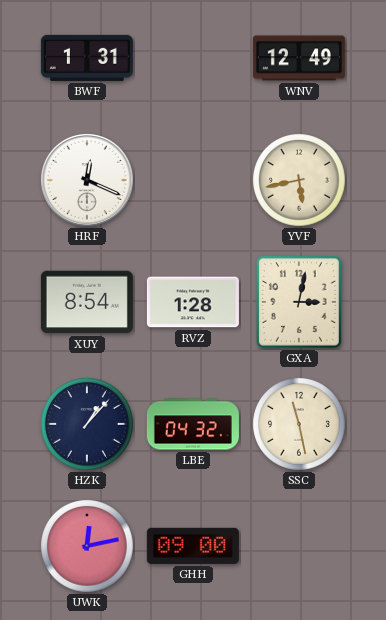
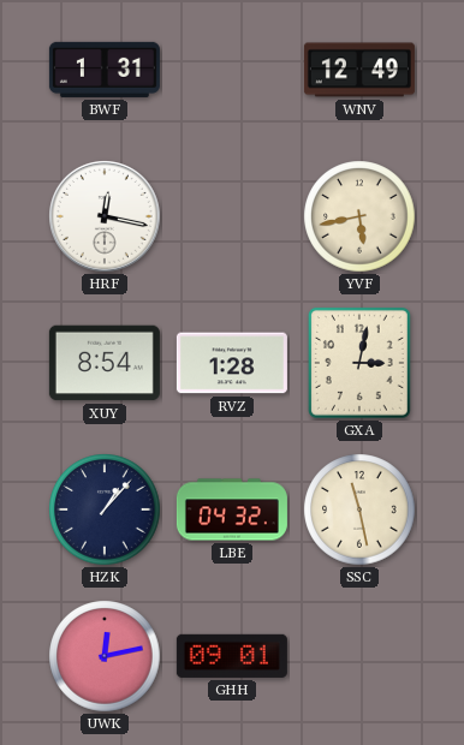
HRF: 12:19 -> 12:17
GHH: 09:00 -> 09:01
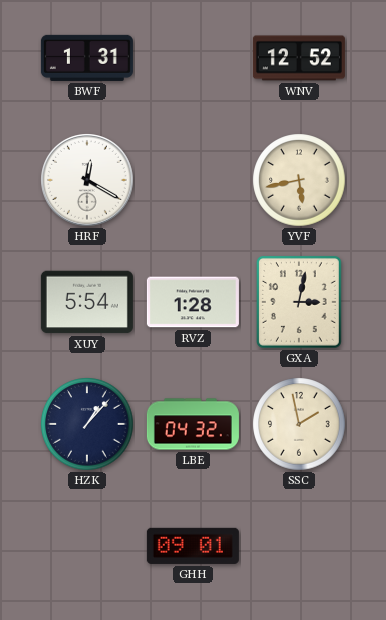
WNV: 12:49 -> 12:52
HRF: 12:17 -> 12:20
XUY: 8:54 -> 5:54
SSC: 11:28 -> 1:58
UWK: 12:13 -> none
